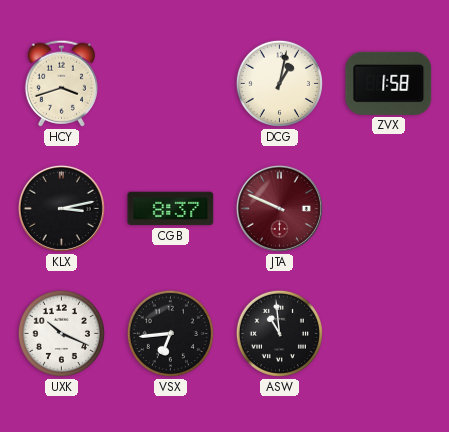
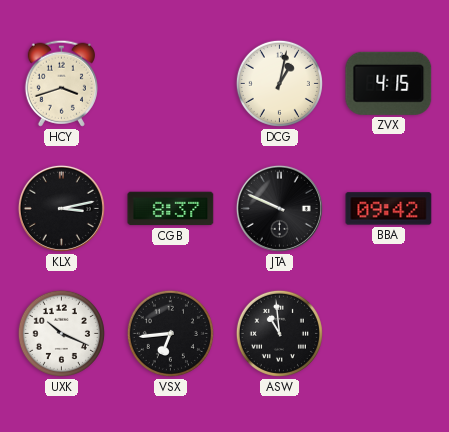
ZVX: 1:58 -> 4:15
JTA dial: burgundy -> black
BBA: none -> 09:42
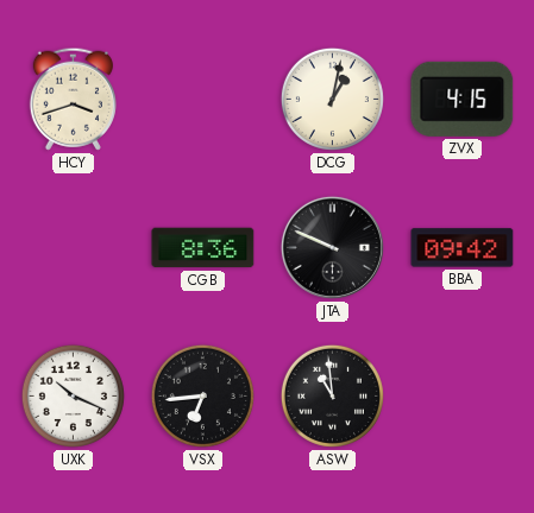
KLX: 3:13 -> none
CGB: 8:37 -> 8:36
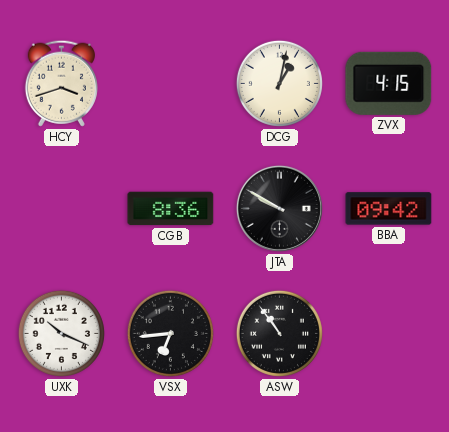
JTA: 9:49 -> 9:50
ASW: 10:59 -> 10:54
